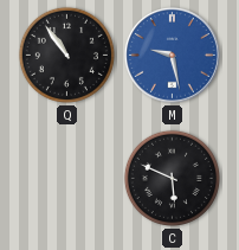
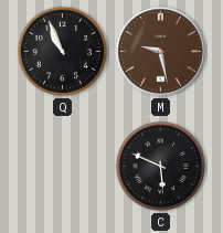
Q: 10:54 -> 10:56
M dial: blue -> brown
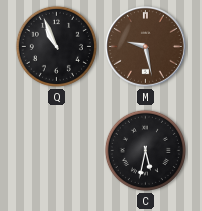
C: 5:49 -> 5:32
